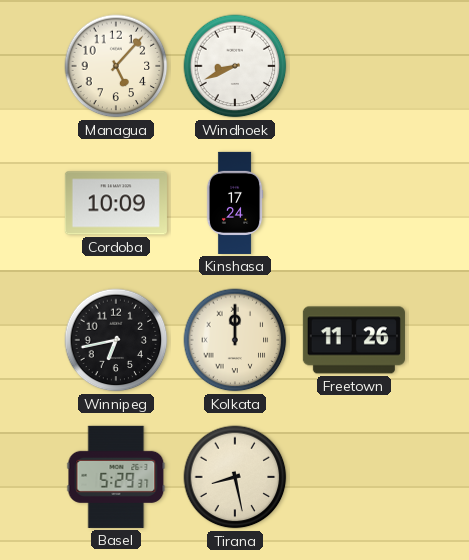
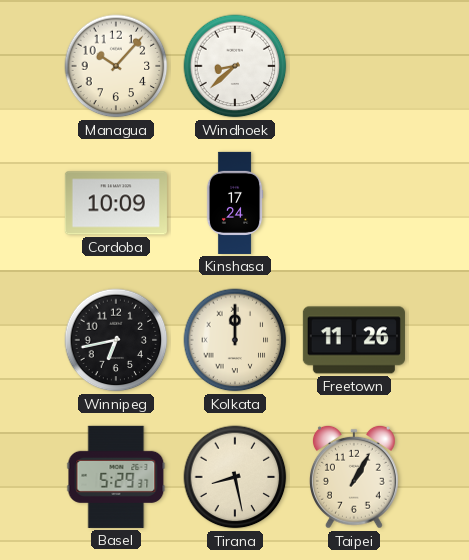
Managua: 5:07 -> 10:07
Windhoek: 8:41 -> 8:38
Taipei: none -> 1:05
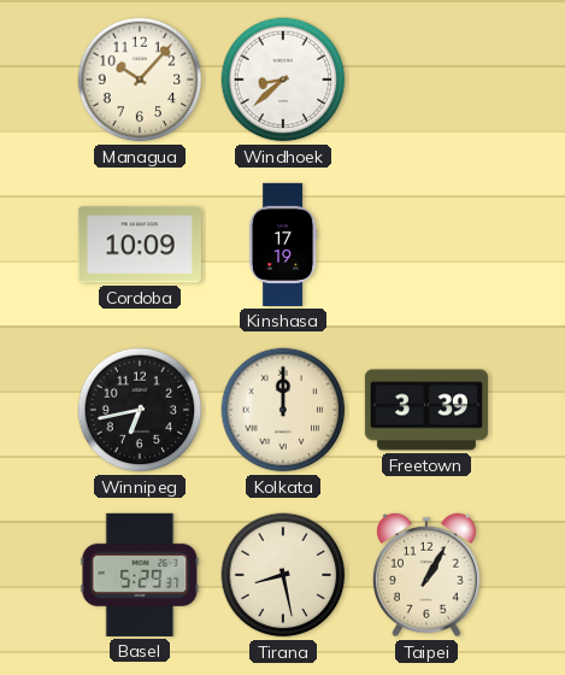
Kinshasa: 17:24 -> 17:19
Freetown: 11:26 -> 3:39
